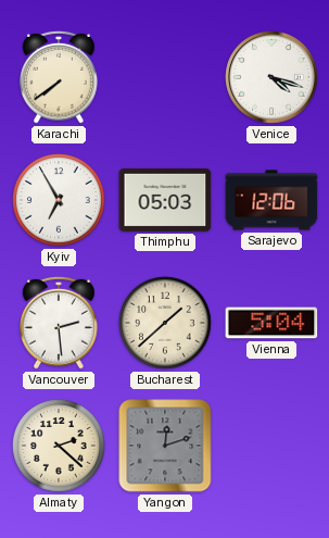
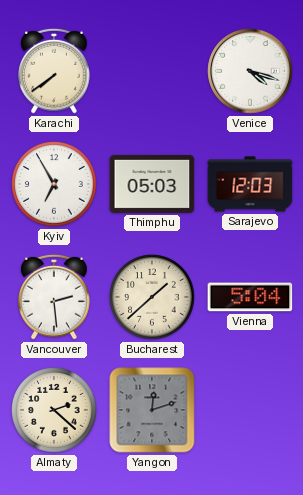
Sarajevo: 12:06 -> 12:03
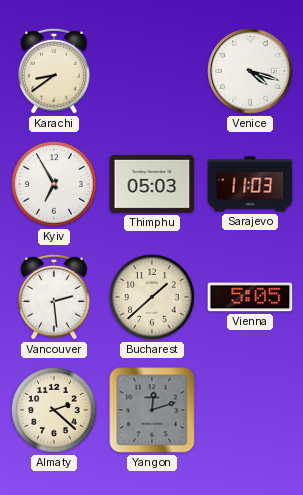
Karachi: 7:39 -> 8:39
Sarajevo: 12:03 -> 11:03
Vienna: 5:04 -> 5:05
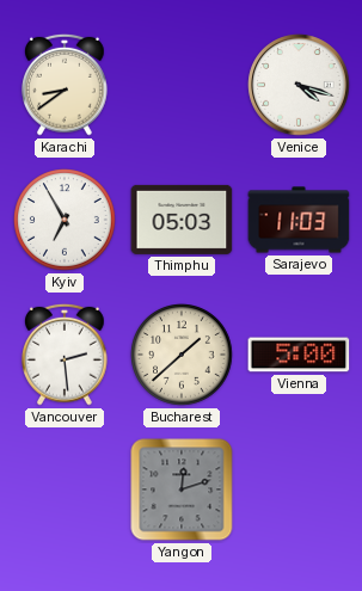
Vienna: 5:05 -> 5:00
Almaty: 2:22 -> none
